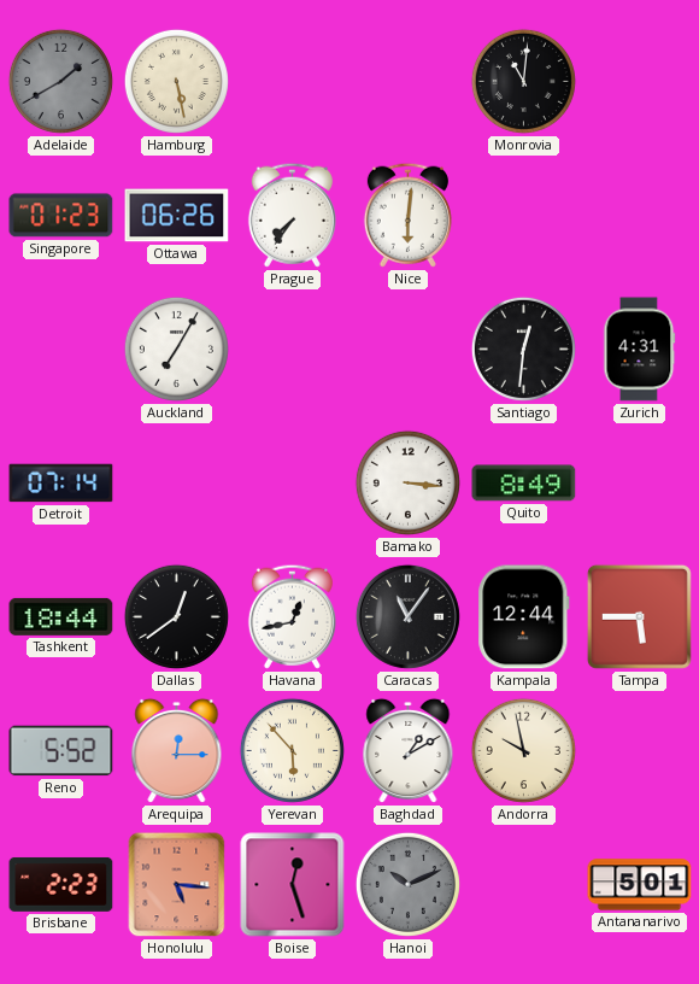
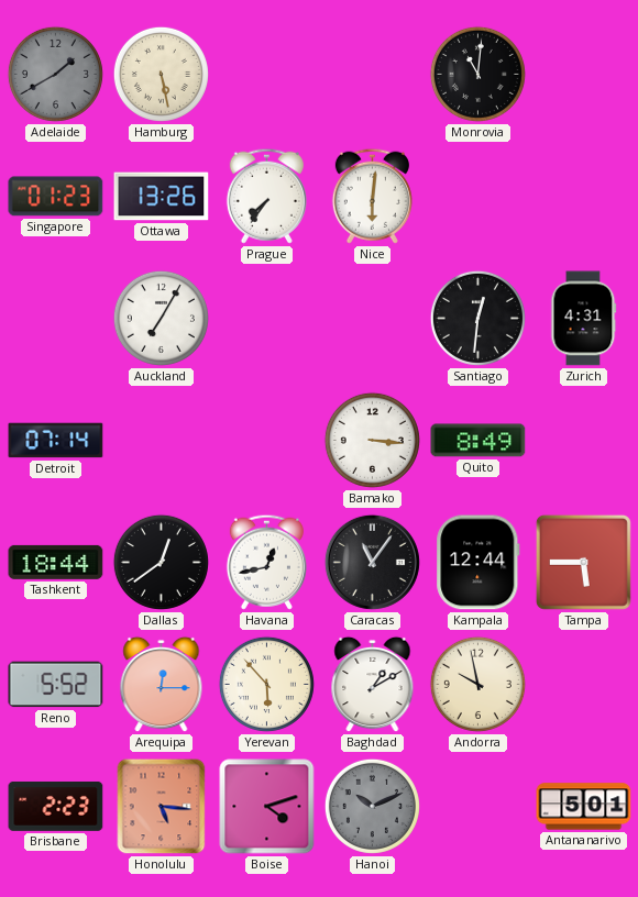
Ottawa: 06:26 -> 13:26
Boise: 12:27 -> 4:12
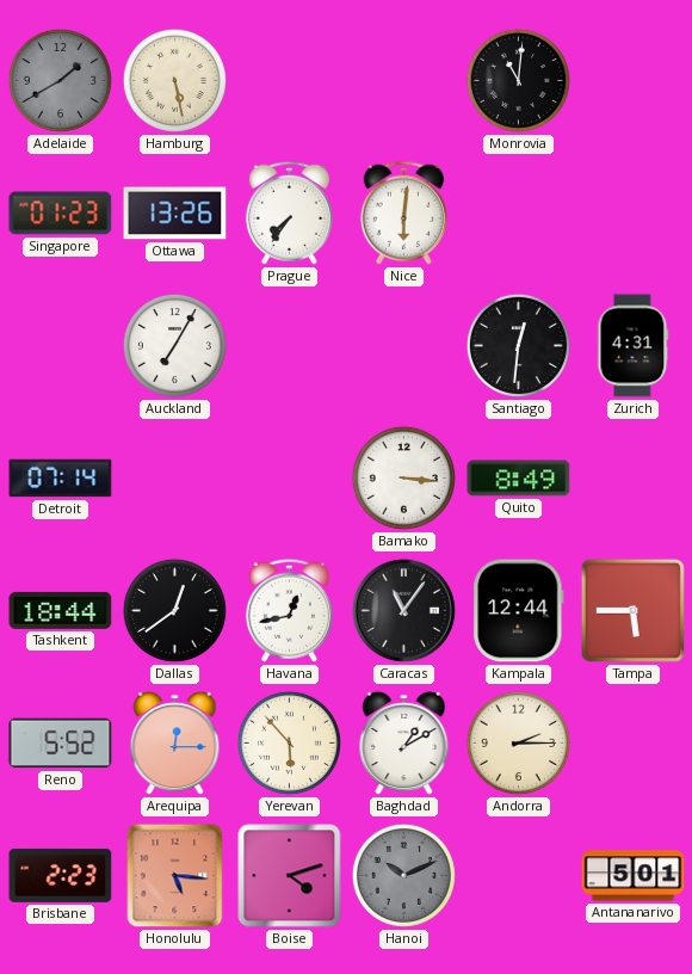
Andorra: 9:58 -> 2:15
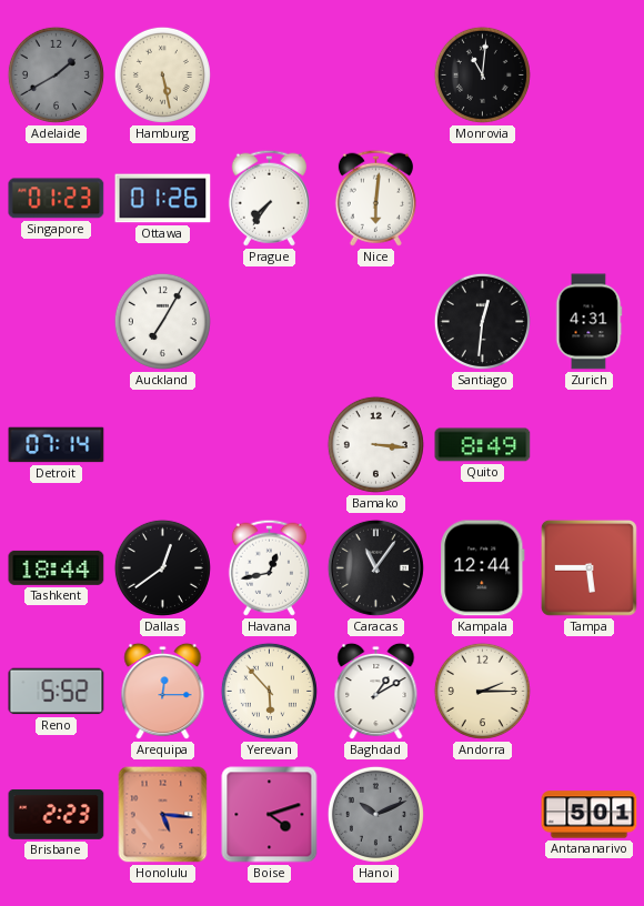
Ottawa: 13:26 -> 01:26
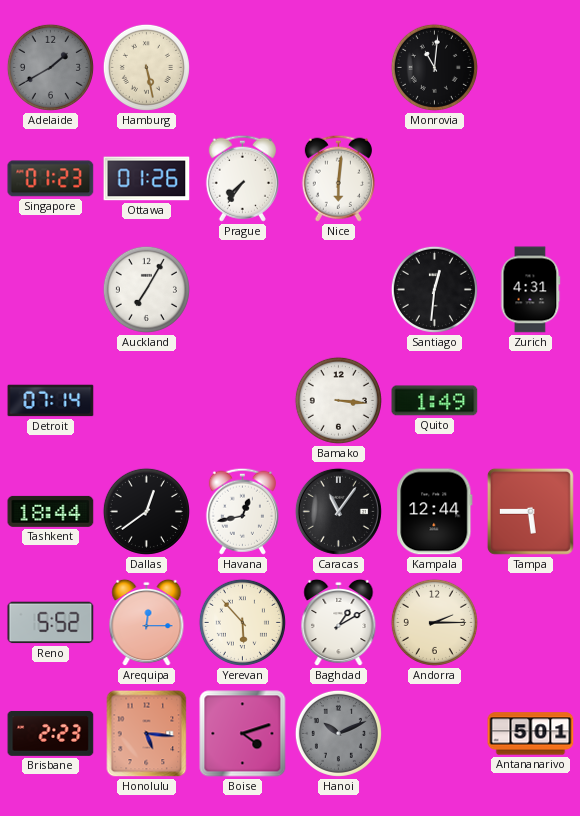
Quito: 8:49 -> 1:49
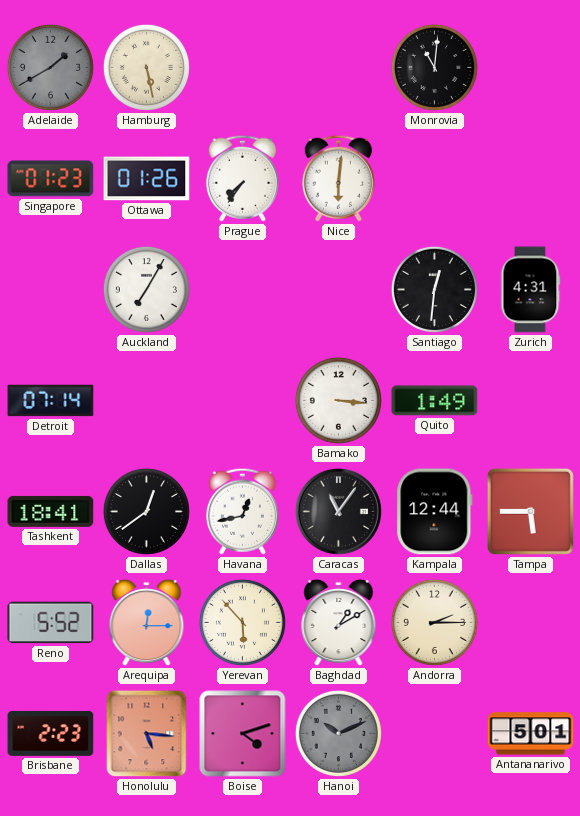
Tashkent: 18:44 -> 18:41
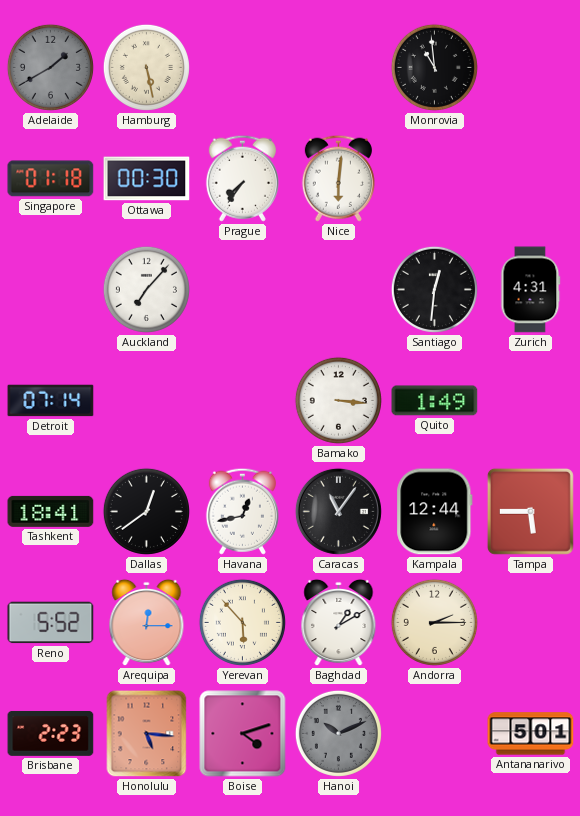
Monrovia: 11:01 -> 10:59
Singapore: 01:23 -> 01:18
Ottawa: 01:26 -> 00:30
Auckland: 7:05 -> 7:07
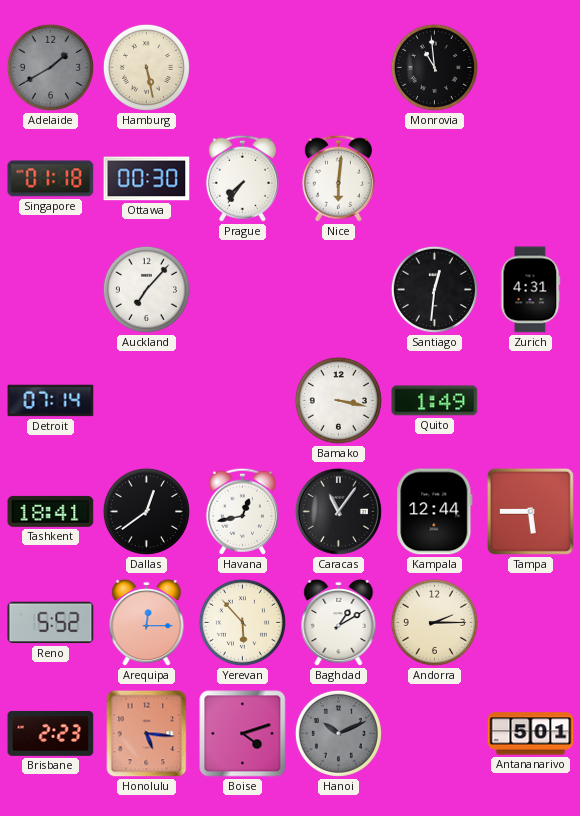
Bamako: 3:16 -> 3:17
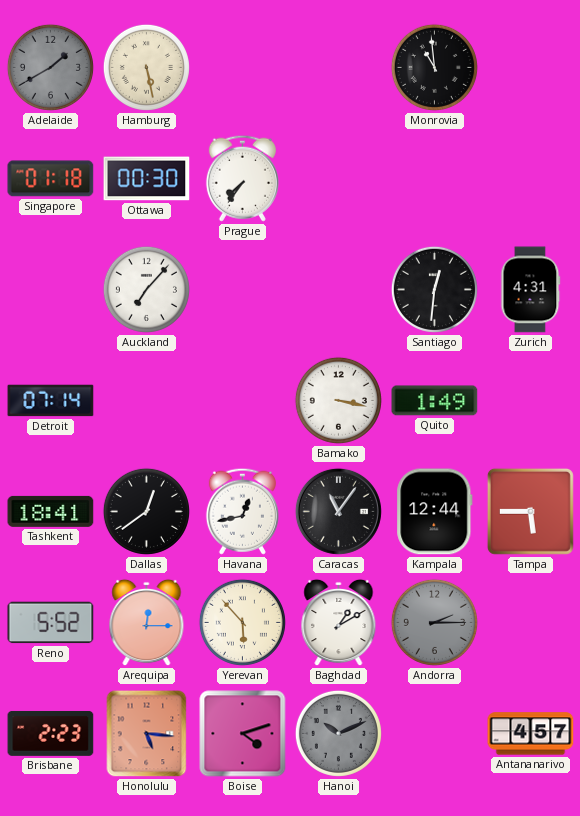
Nice: 6:01 -> none
Andorra dial: cream -> grey
Antananarivo: 5:01 -> 4:57
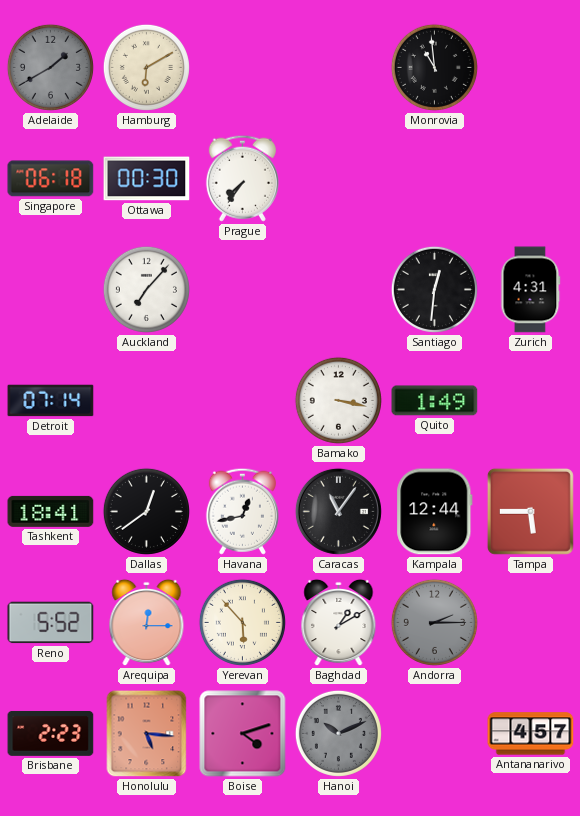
Hamburg: 5:28 -> 6:10
Singapore: 01:18 -> 06:18
